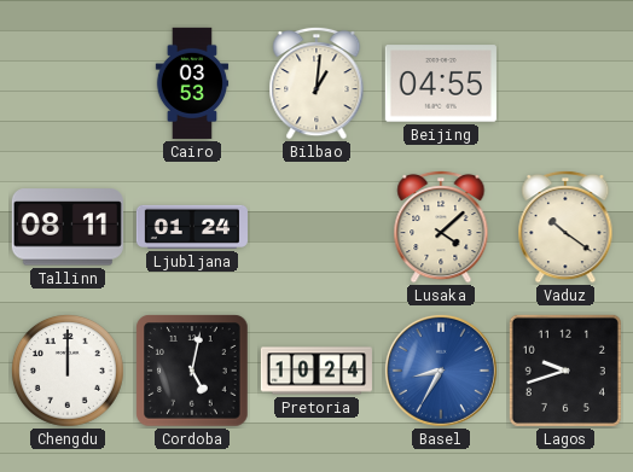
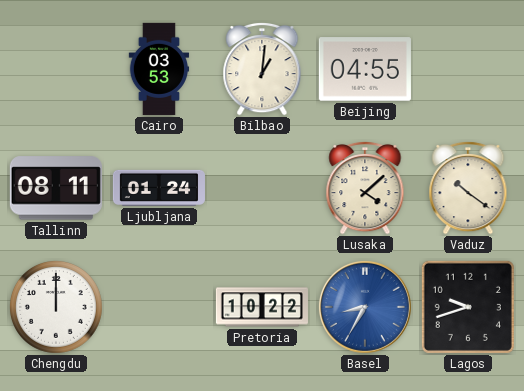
Cordoba: 5:02 -> none
Pretoria: 10:24 -> 10:22
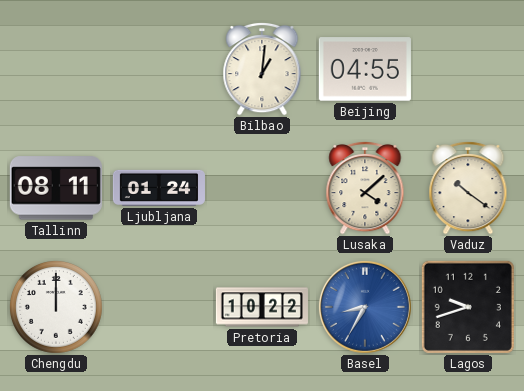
Cairo: 03:53 -> none
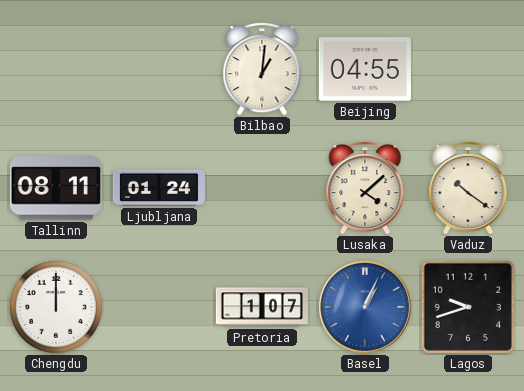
Pretoria: 10:22 -> 1:07
Basel: 8:35 -> 1:04
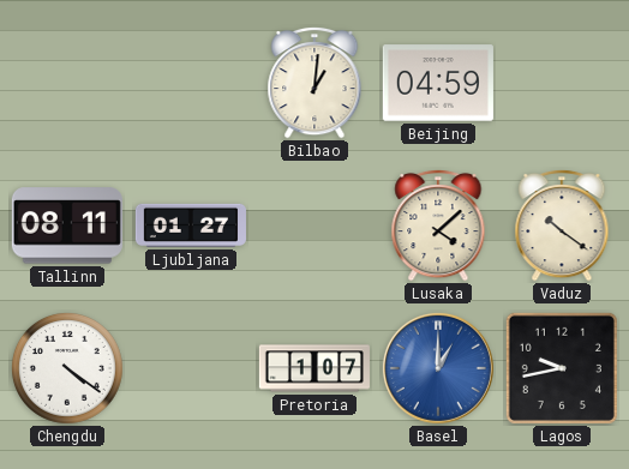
Beijing: 04:55 -> 04:59
Ljubljana: 01:24 -> 01:27
Chengdu: 12:00 -> 4:21
Basel: 1:04 -> 1:00
Lagos: 9:42 -> 9:43
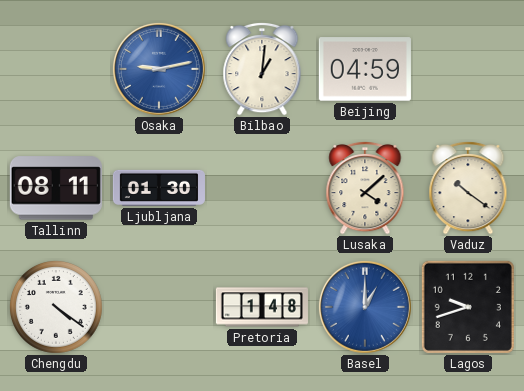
Osaka: none -> 9:13
Ljubljana: 01:27 -> 01:30
Pretoria: 1:07 -> 1:48
Lagos: 9:43 -> 9:42
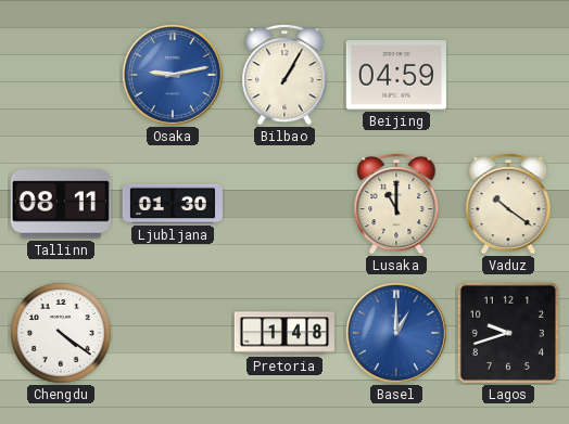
Bilbao: 1:01 -> 1:05
Lusaka: 4:08 -> 11:00
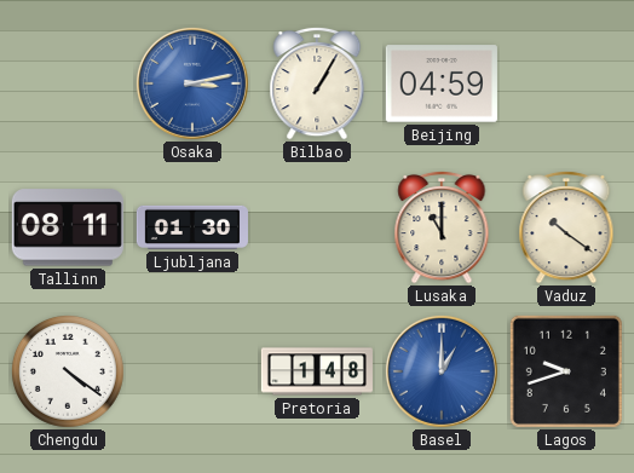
Osaka: 9:13 -> 3:13
